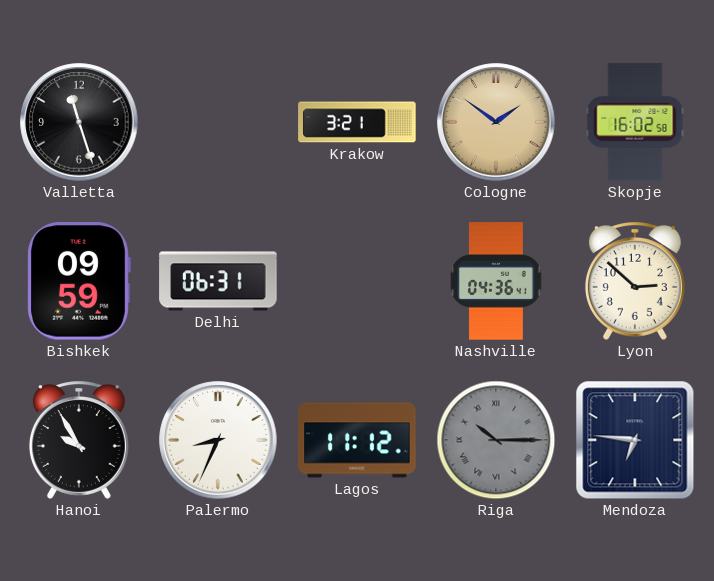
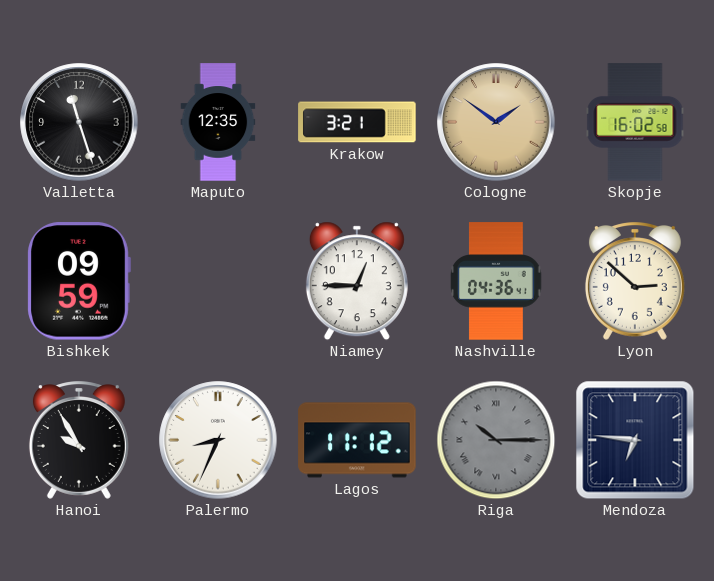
Maputo: none -> 12:35
Delhi: 06:31 -> none
Niamey: none -> 12:45
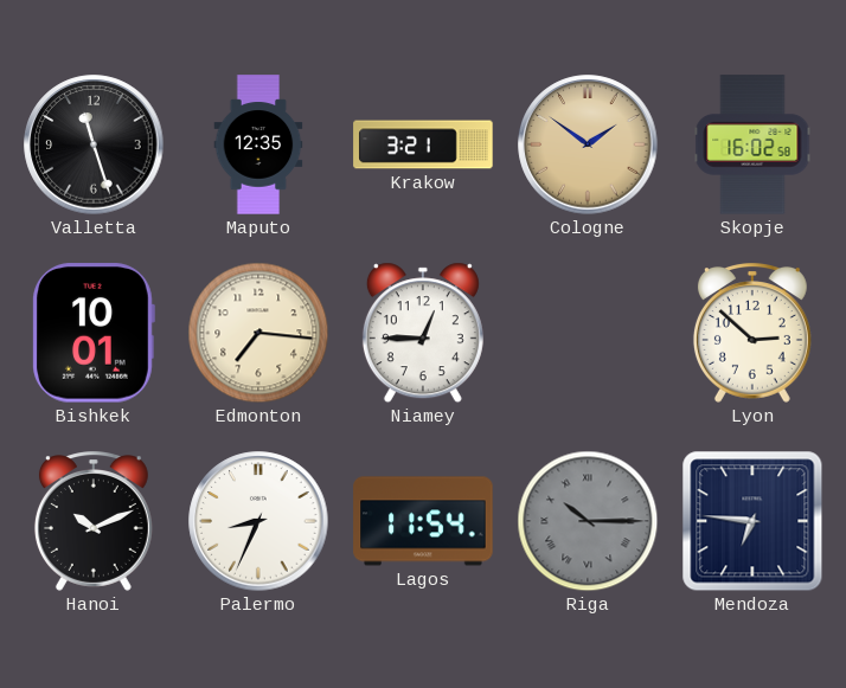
Bishkek: 09:59 -> 10:01
Edmonton: none -> 7:16
Nashville: 04:36 -> none
Hanoi: 9:55 -> 10:11
Lagos: 11:12 -> 11:54
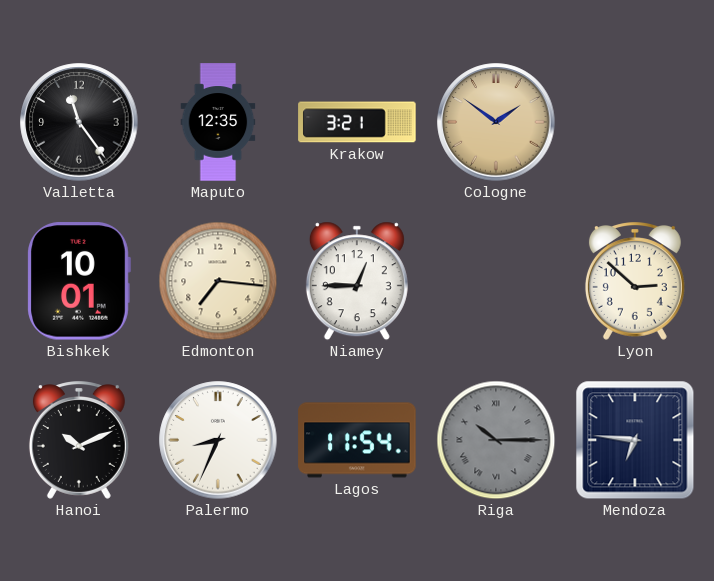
Valletta: 11:27 -> 11:24
Skopje: 16:02 -> none
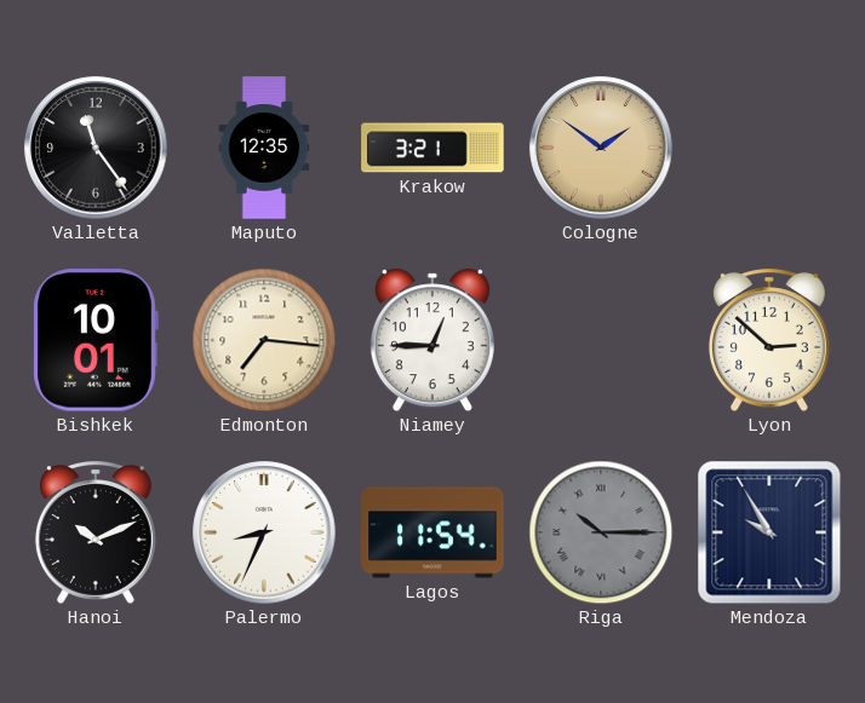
Mendoza: 6:46 -> 9:55
